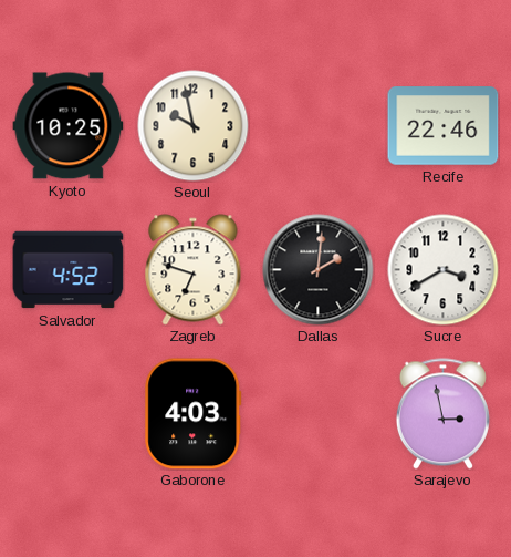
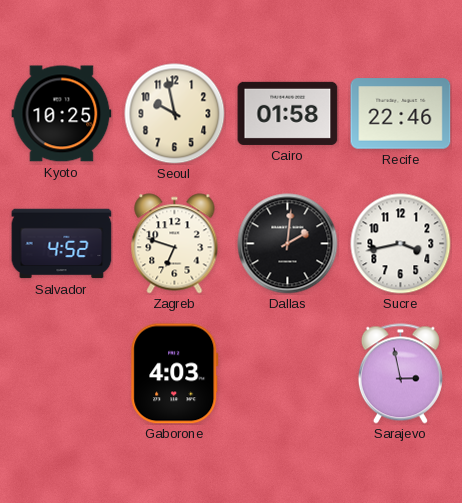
Cairo: none -> 01:58
Sucre: 3:40 -> 3:43
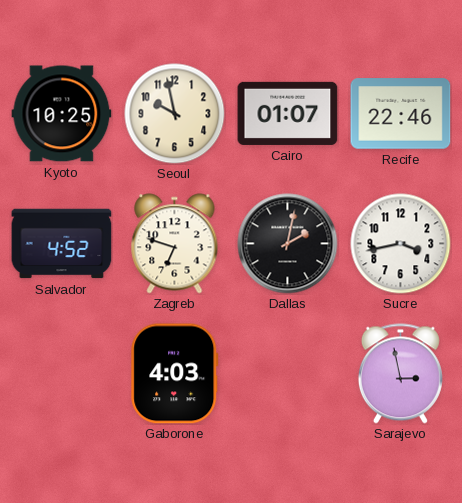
Cairo: 01:58 -> 01:07
Dallas: 2:01 -> 2:02
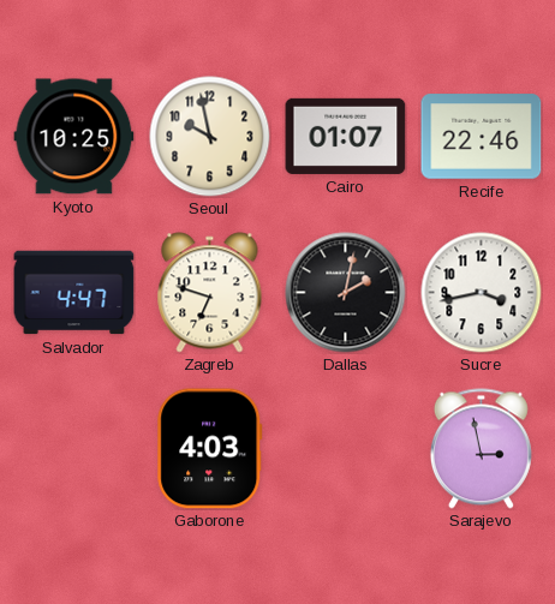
Salvador: 4:52 -> 4:47
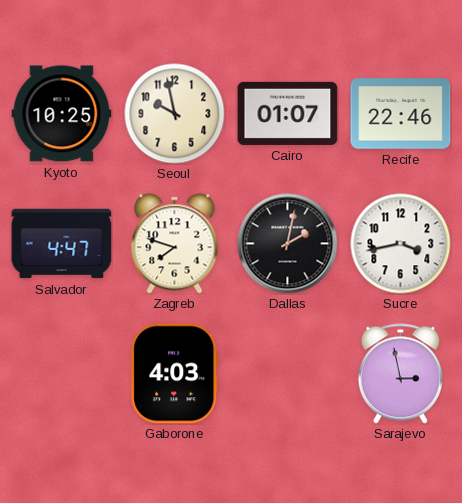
Zagreb: 6:48 -> 7:48
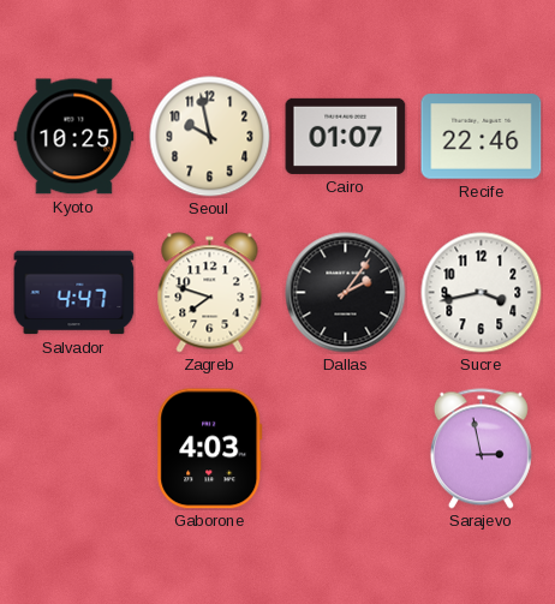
Dallas: 2:02 -> 2:06
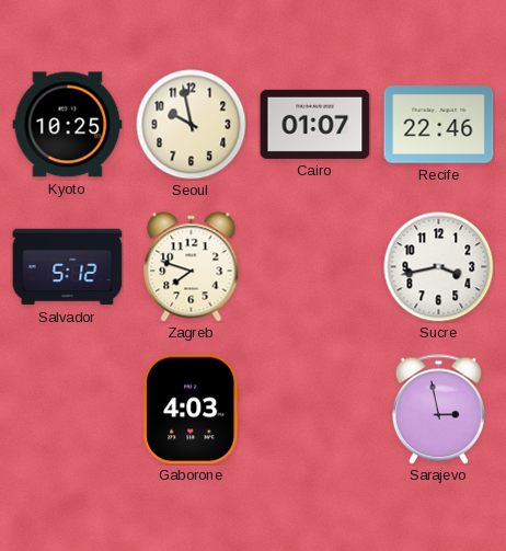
Salvador: 4:47 -> 5:12
Dallas: 2:06 -> none
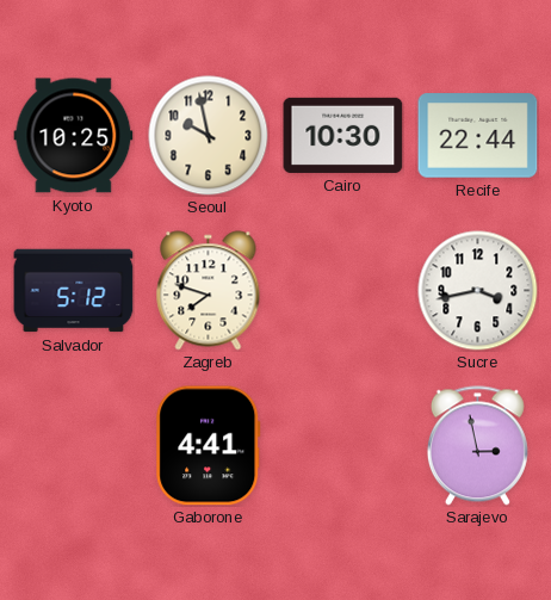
Cairo: 01:07 -> 10:30
Recife: 22:46 -> 22:44
Gaborone: 4:03 -> 4:41
